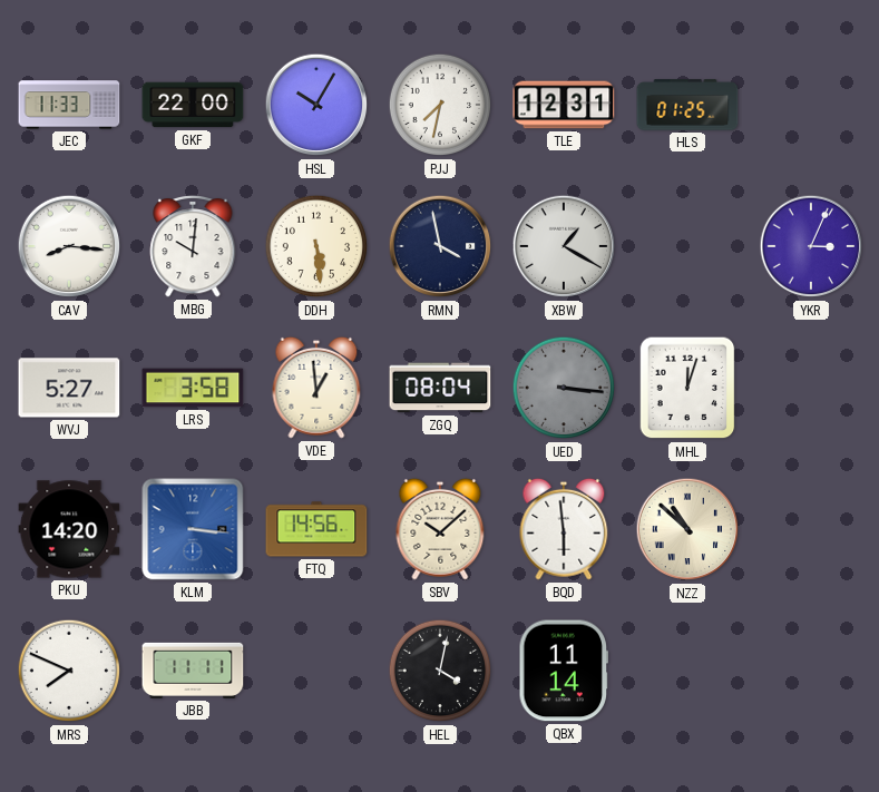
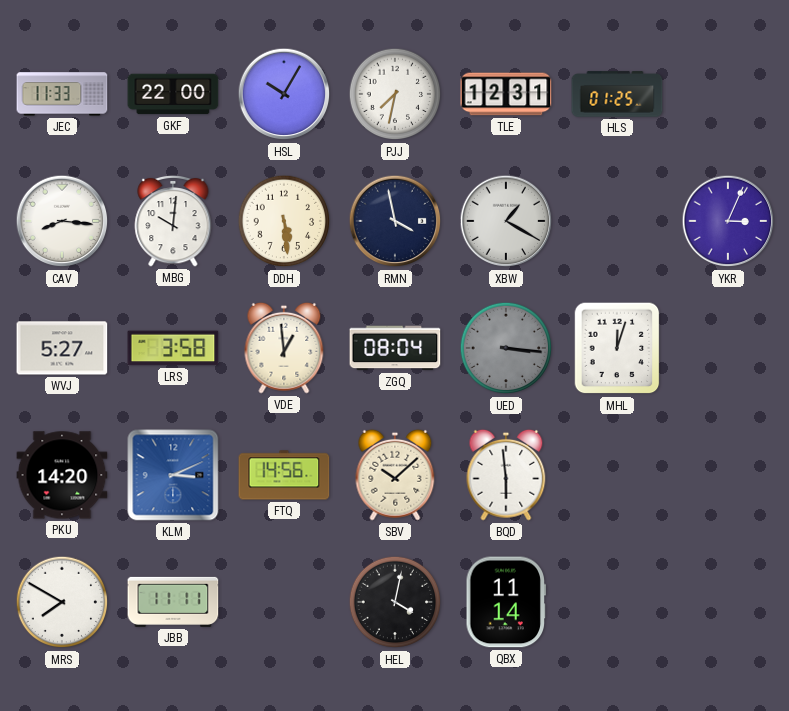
KLM: 3:16 -> 3:11
NZZ: 10:52 -> none
MRS: 7:49 -> 7:50
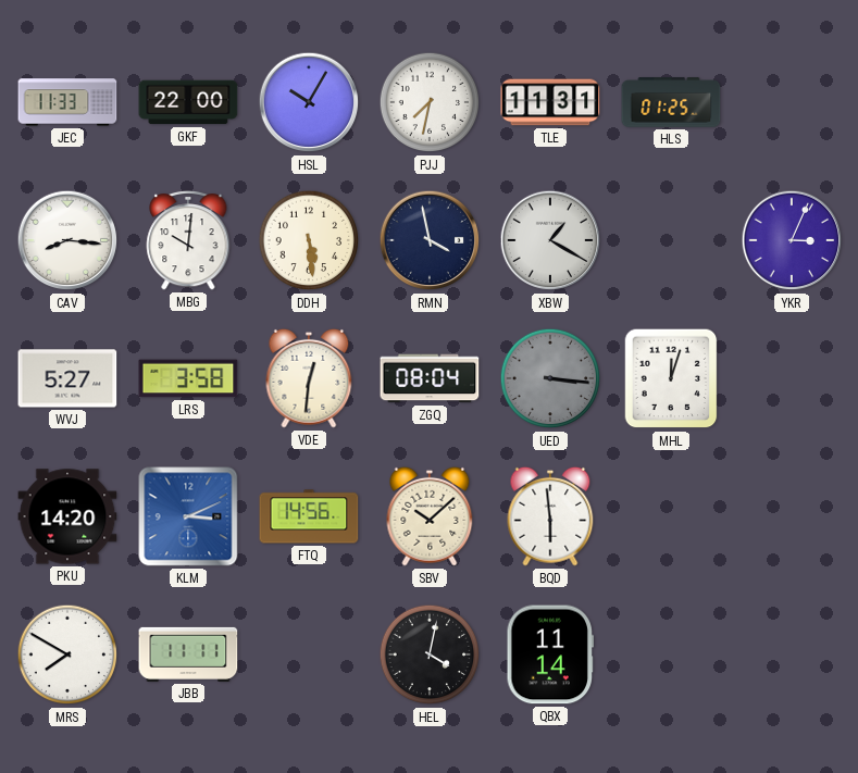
TLE: 12:31 -> 11:31
VDE: 12:59 -> 12:31
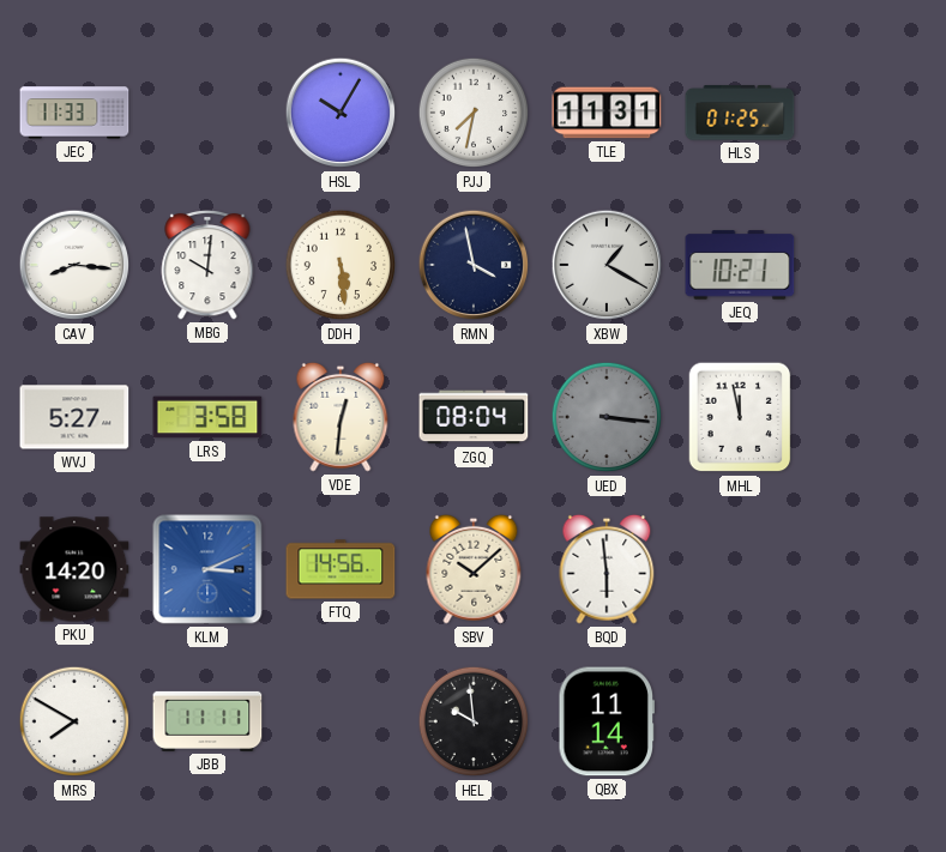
GKF: 22:00 -> none
JEQ: none -> 10:21
YKR: 3:04 -> none
MHL: 12:03 -> 11:58
HEL: 4:02 -> 9:59
